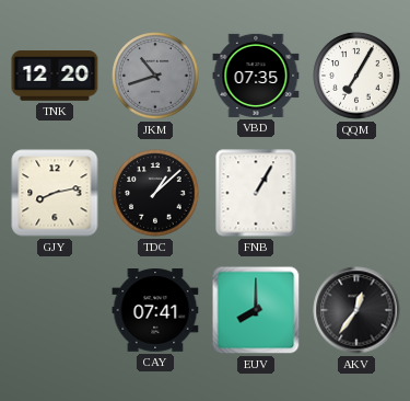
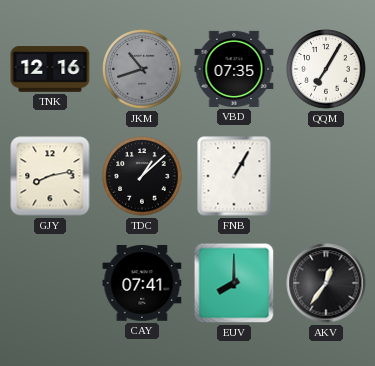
TNK: 12:20 -> 12:16
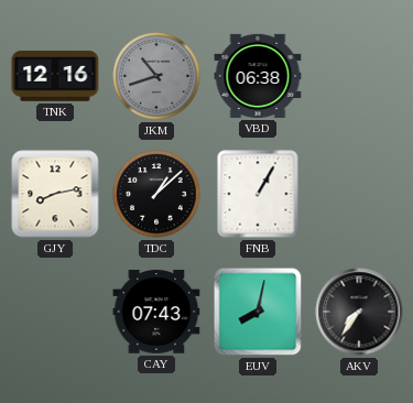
VBD: 07:35 -> 06:38
QQM: 7:05 -> none
CAY: 07:41 -> 07:43
EUV: 8:00 -> 8:02
AKV: 12:36 -> 7:36
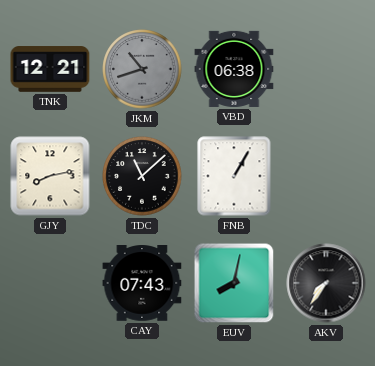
TNK: 12:16 -> 12:21
TDC: 1:08 -> 11:08
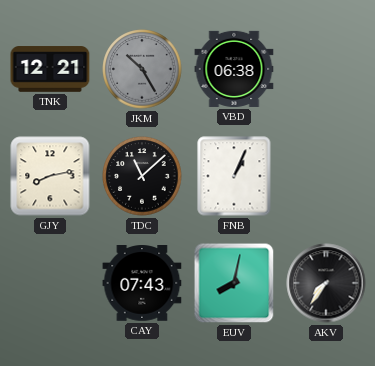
JKM: 10:42 -> 10:25
FNB: 1:05 -> 1:04
